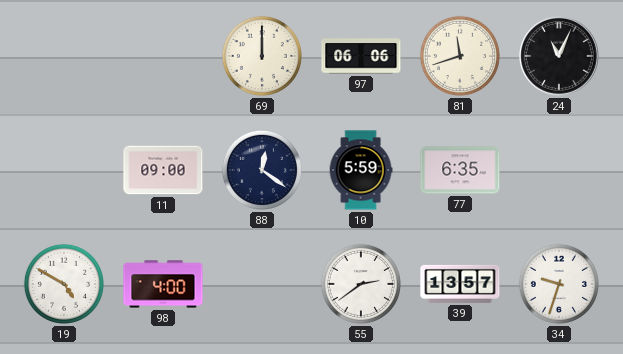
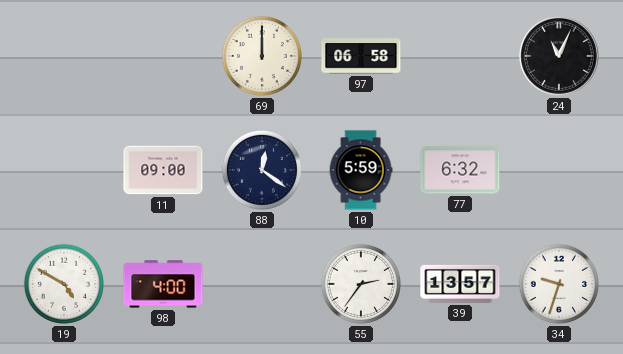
97: 06:06 -> 06:58
81: 11:42 -> none
77: 6:35 -> 6:32
55: 2:39 -> 2:36
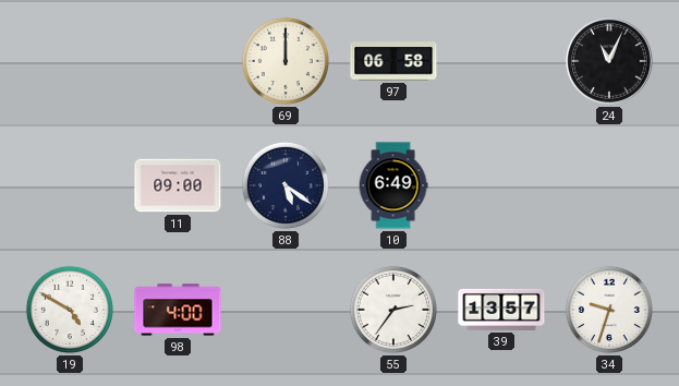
88: 12:21 -> 5:21
10: 5:59 -> 6:49
77: 6:32 -> none
